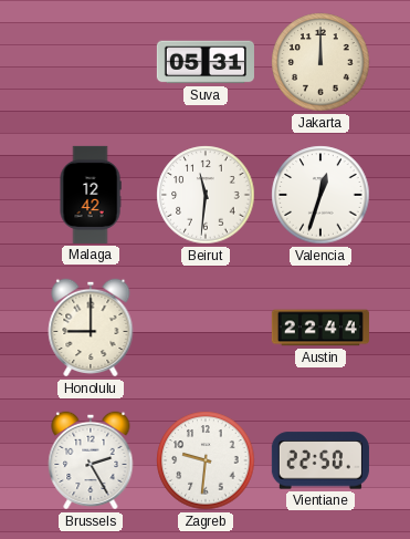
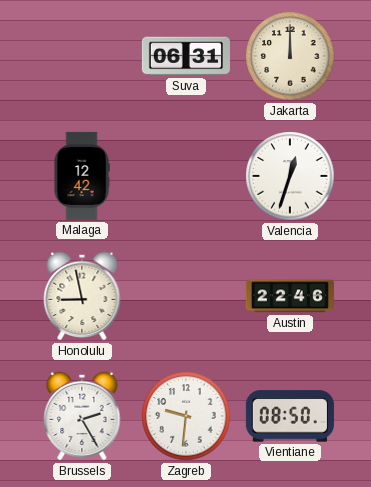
Suva: 05:31 -> 06:31
Beirut: 11:31 -> none
Honolulu: 9:00 -> 8:58
Austin: 22:44 -> 22:46
Vientiane: 22:50 -> 08:50
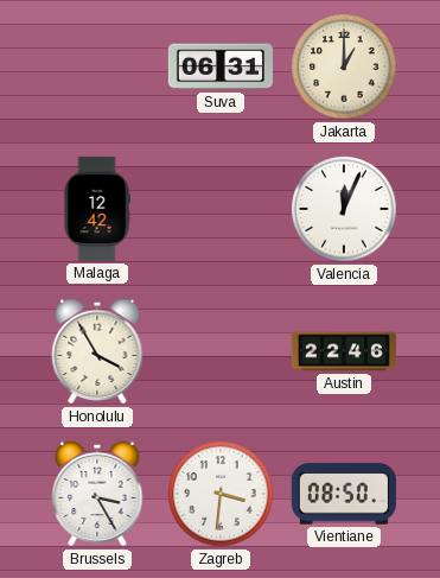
Jakarta: 12:00 -> 1:00
Valencia: 12:33 -> 12:04
Honolulu: 8:58 -> 3:55
Brussels: 2:25 -> 3:25
Zagreb: 9:31 -> 3:31
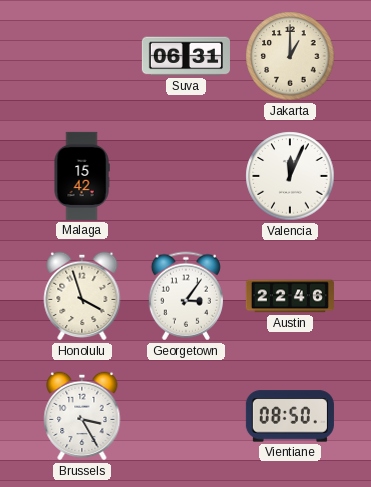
Malaga: 12:42 -> 15:42
Honolulu: 3:55 -> 3:57
Georgetown: none -> 3:06
Zagreb: 3:31 -> none
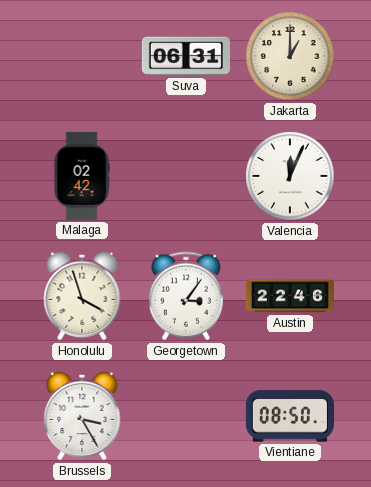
Malaga: 15:42 -> 02:42
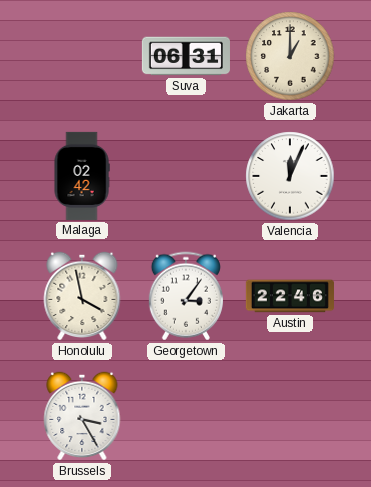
Honolulu: 3:57 -> 3:58
Vientiane: 08:50 -> none
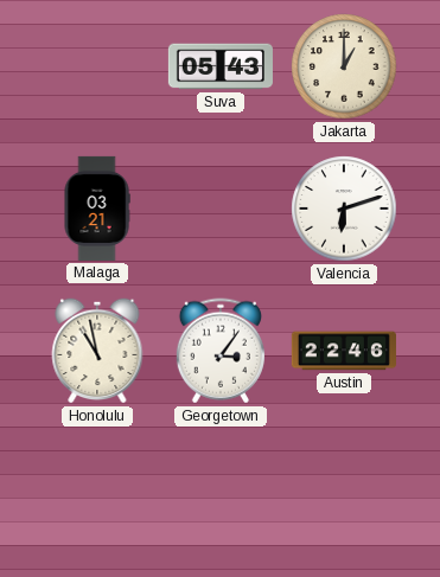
Suva: 06:31 -> 05:43
Malaga: 02:42 -> 03:21
Valencia: 12:04 -> 6:12
Honolulu: 3:58 -> 10:58
Brussels: 3:25 -> none
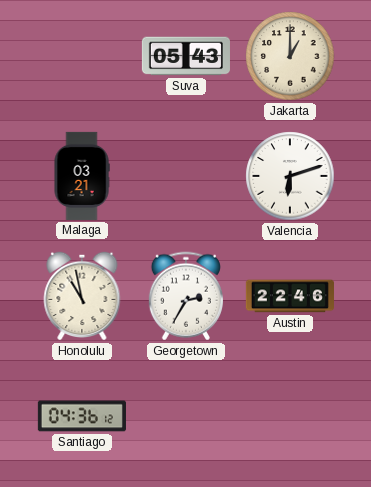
Georgetown: 3:06 -> 2:35
Santiago: none -> 04:36
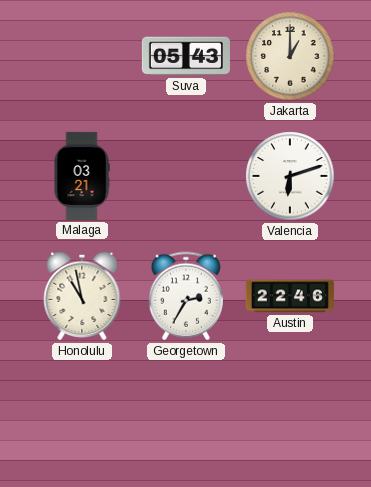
Santiago: 04:36 -> none
